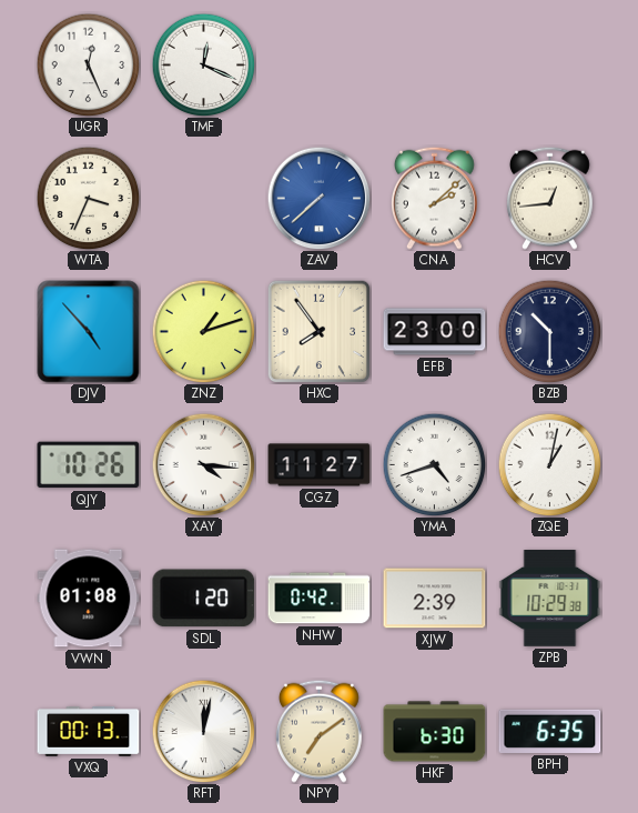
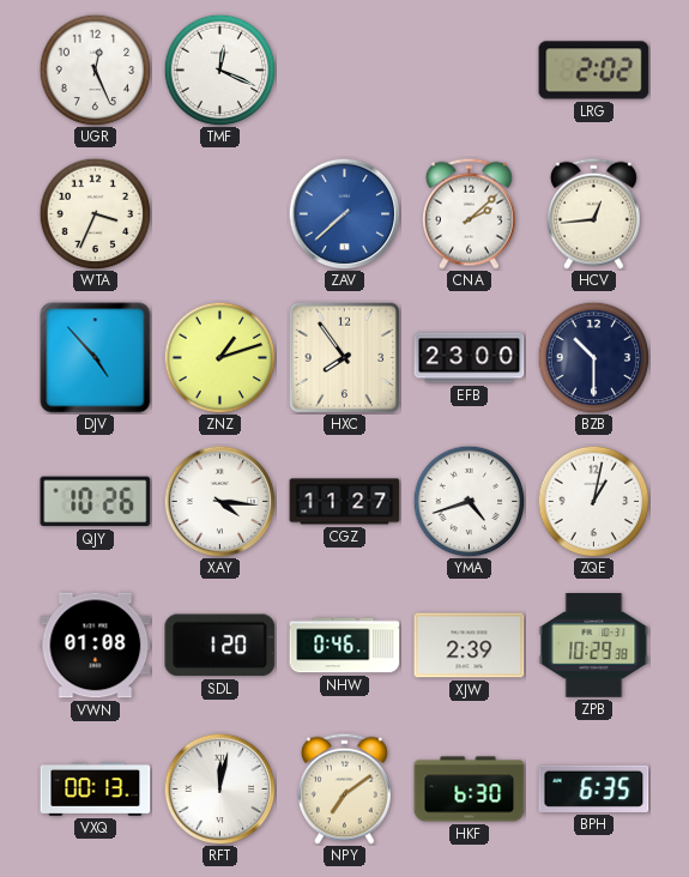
LRG: none -> 2:02
NHW: 0:42 -> 0:46
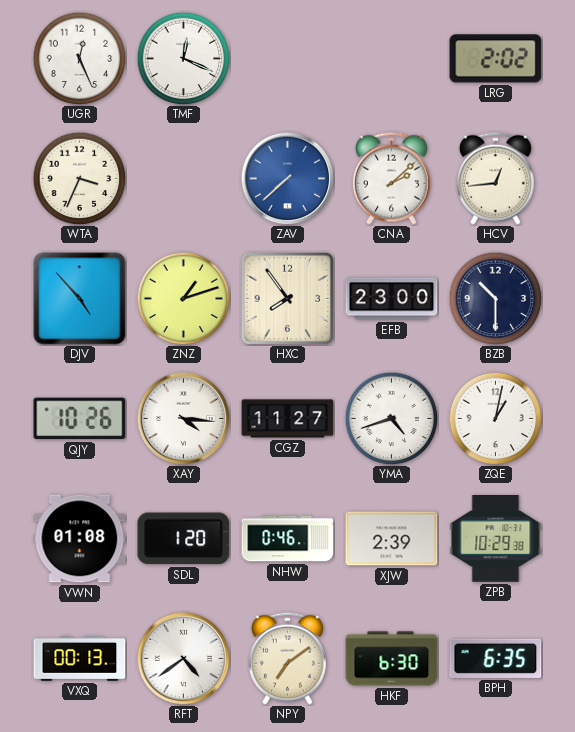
RFT: 12:02 -> 4:39
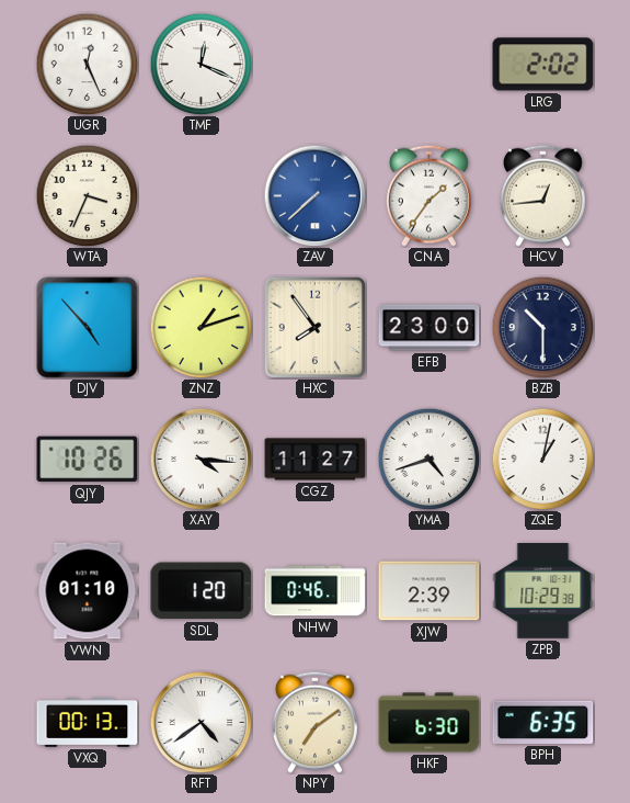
CNA: 2:08 -> 1:36
VWN: 01:08 -> 01:10
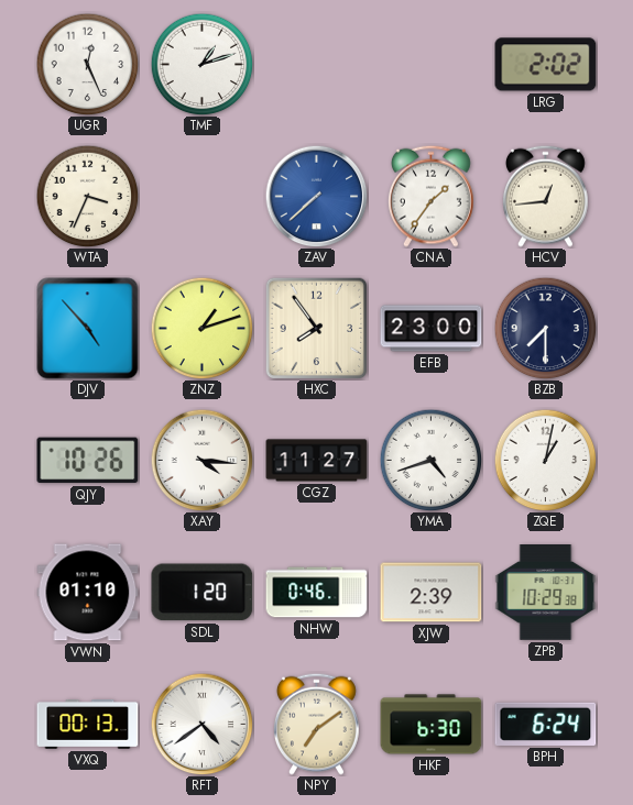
TMF: 12:19 -> 1:12
BZB: 10:30 -> 7:30
BPH: 6:35 -> 6:24
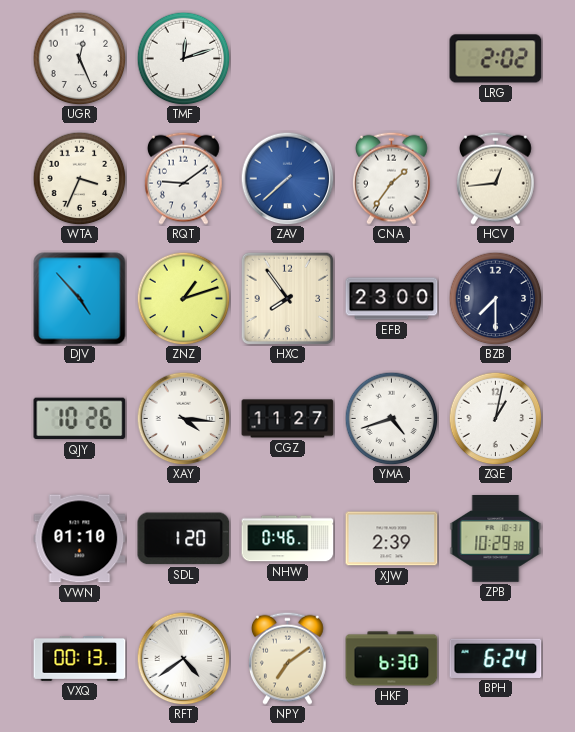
TMF: 1:12 -> 12:12
RQT: none -> 9:09
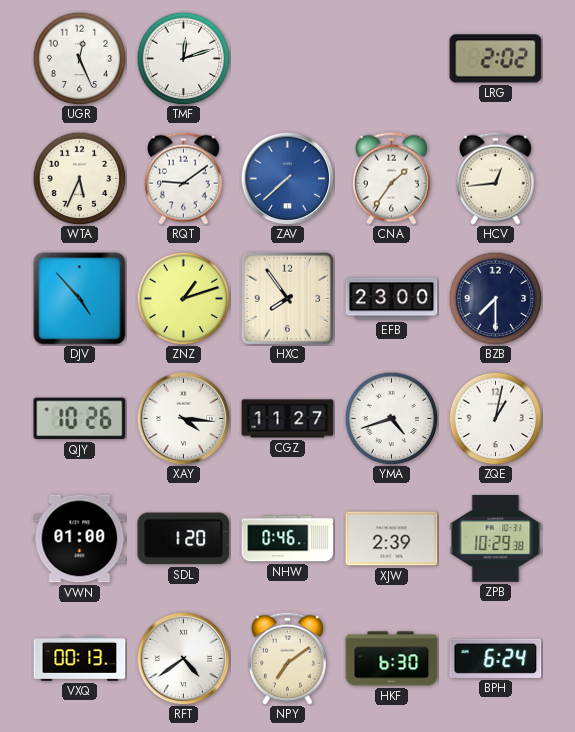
WTA: 3:34 -> 5:34
VWN: 01:10 -> 01:00
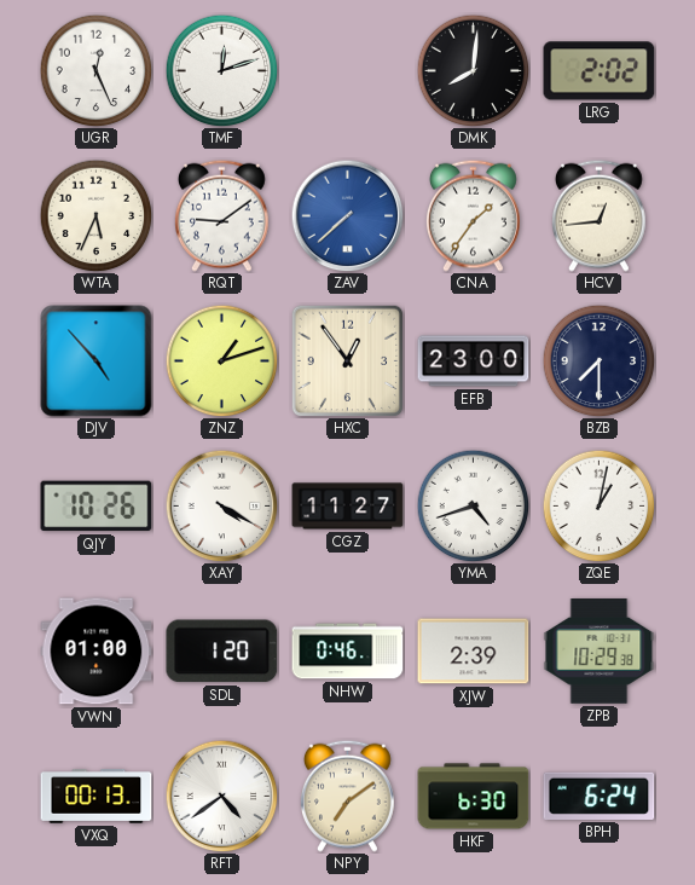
DMK: none -> 8:01
HXC: 7:54 -> 12:54
XAY: 4:16 -> 4:20
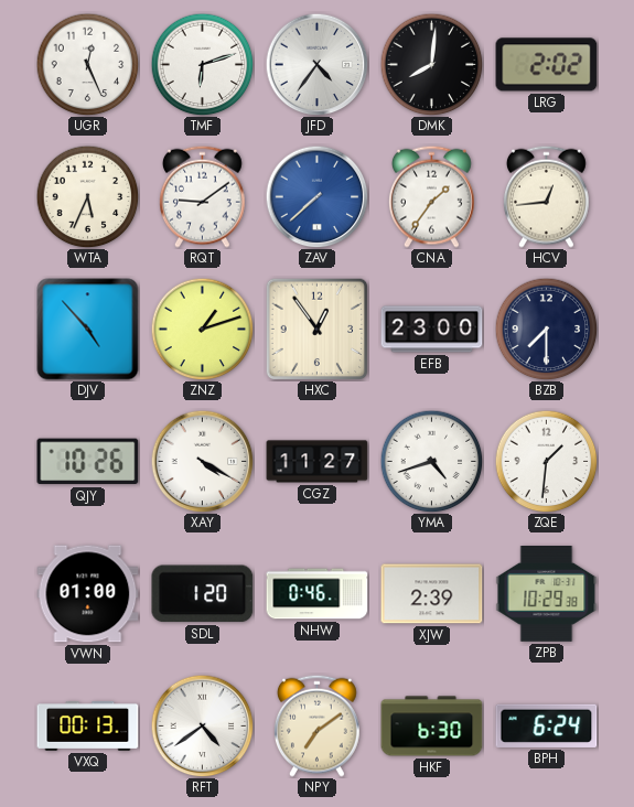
TMF: 12:12 -> 6:12
JFD: none -> 4:36
ZQE: 1:02 -> 1:31
